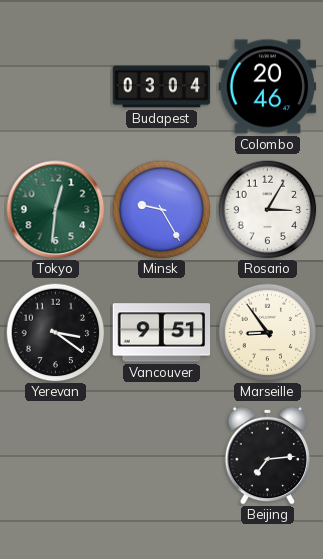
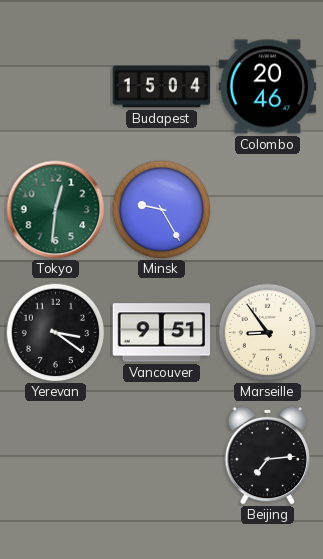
Budapest: 03:04 -> 15:04
Rosario: 3:05 -> none
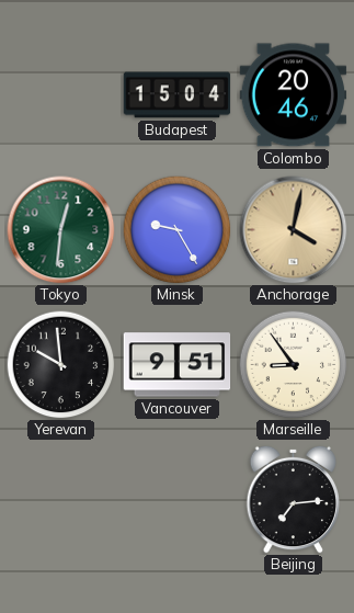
Anchorage: none -> 4:02
Yerevan: 3:21 -> 9:59
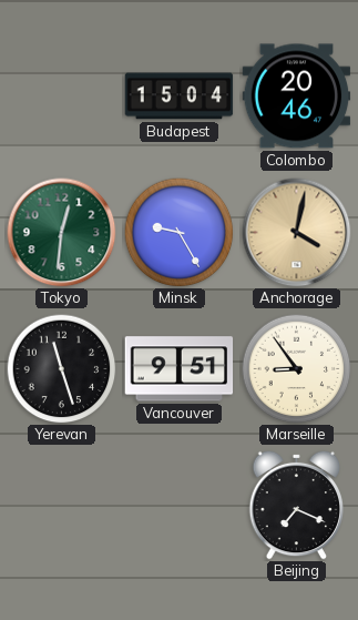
Yerevan: 9:59 -> 11:27
Beijing: 7:14 -> 7:19
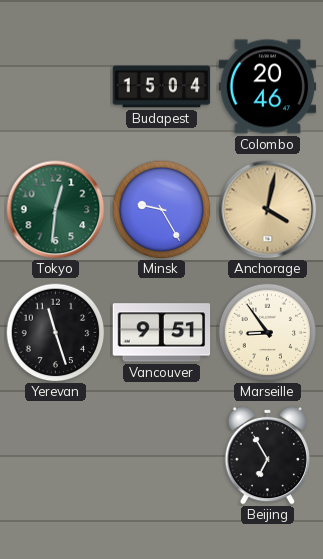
Beijing: 7:19 -> 6:55
